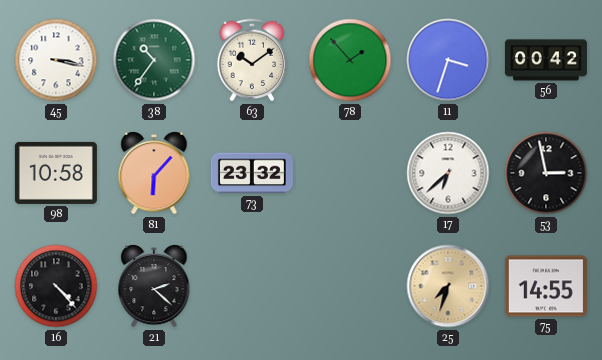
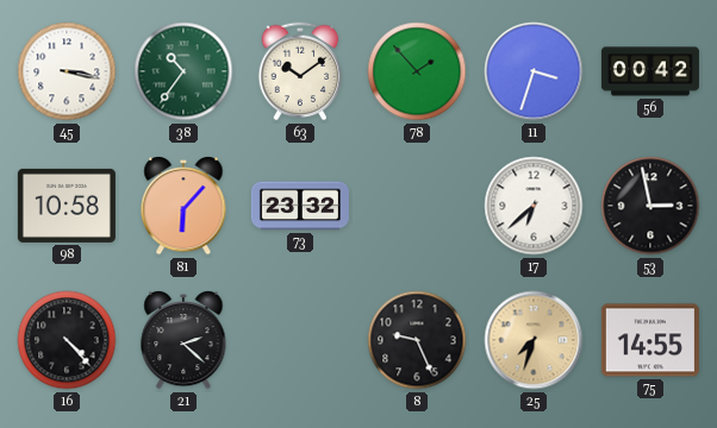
8: none -> 9:26
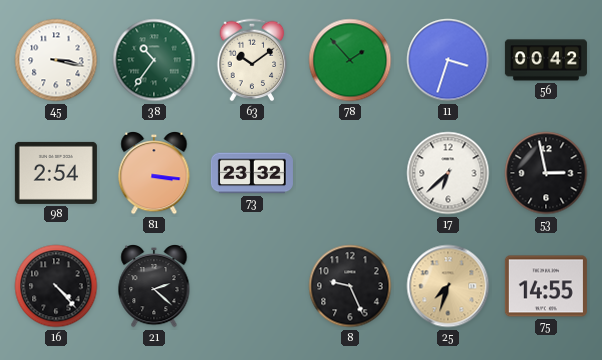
98: 10:58 -> 2:54
81: 6:07 -> 3:16
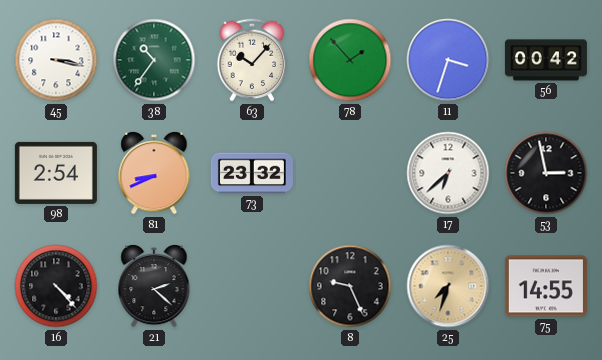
63: 10:09 -> 10:07
81: 3:16 -> 8:41
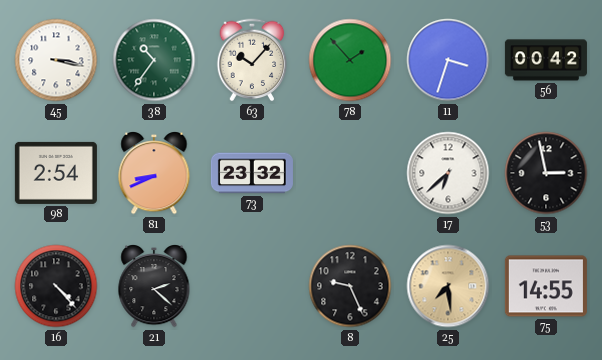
25: 7:33 -> 7:29
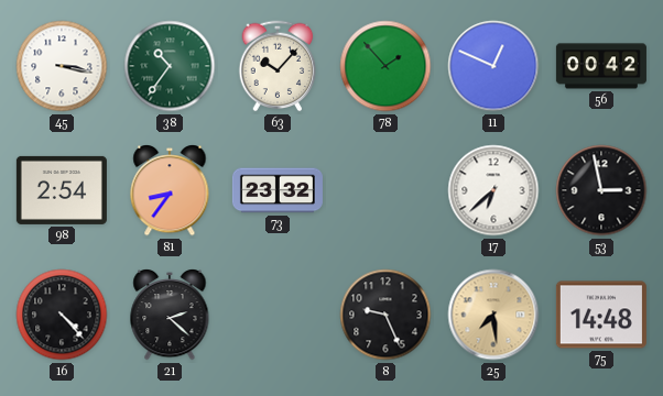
11: 3:33 -> 12:49
81: 8:41 -> 8:36
75: 14:55 -> 14:48
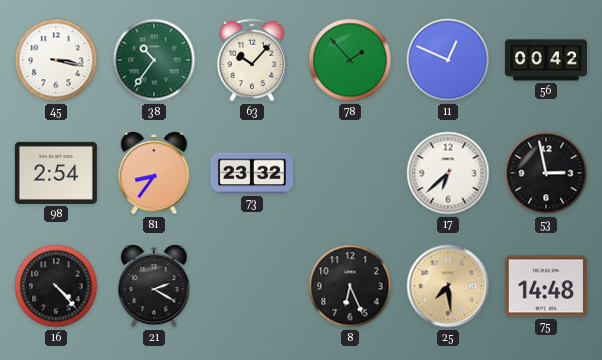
21: 2:22 -> 2:20
8: 9:26 -> 6:26
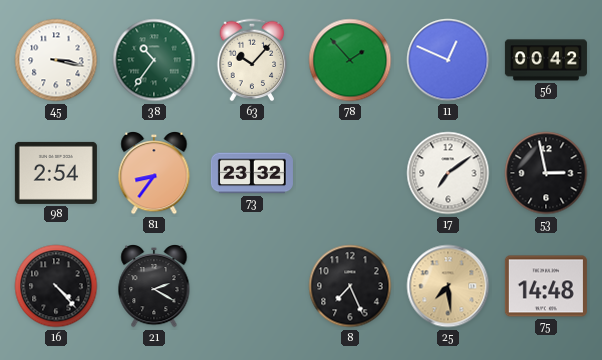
17: 6:38 -> 7:09
8: 6:26 -> 7:26
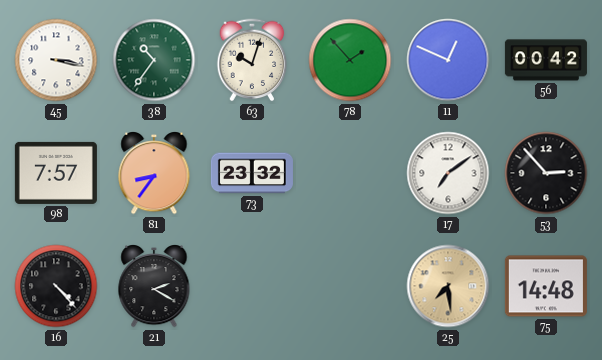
63: 10:07 -> 10:03
98: 2:54 -> 7:57
53: 2:58 -> 2:53
8: 7:26 -> none
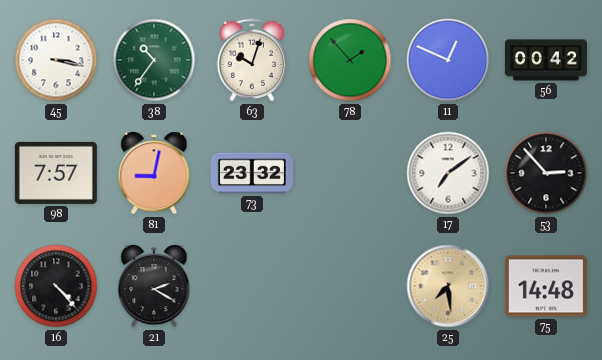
81: 8:36 -> 9:02
